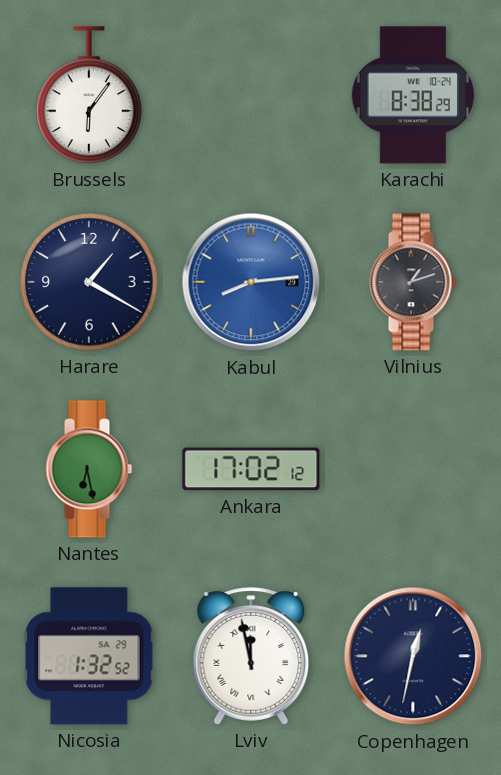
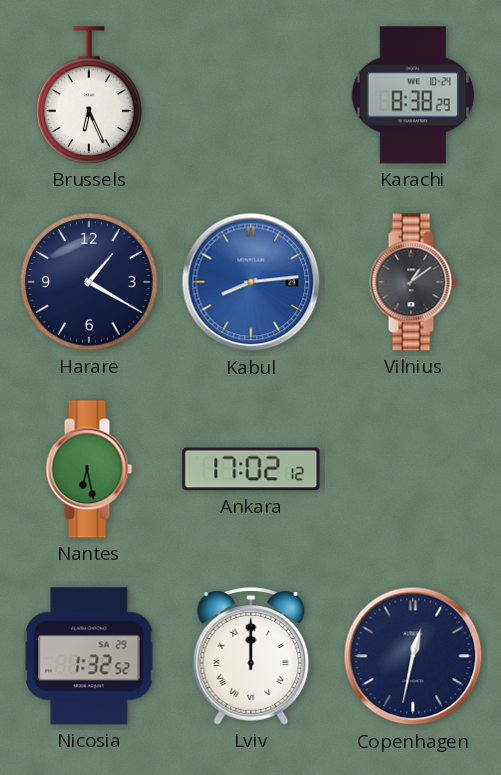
Brussels: 6:06 -> 6:26
Vilnius: 1:12 -> 1:09
Lviv: 11:58 -> 12:00
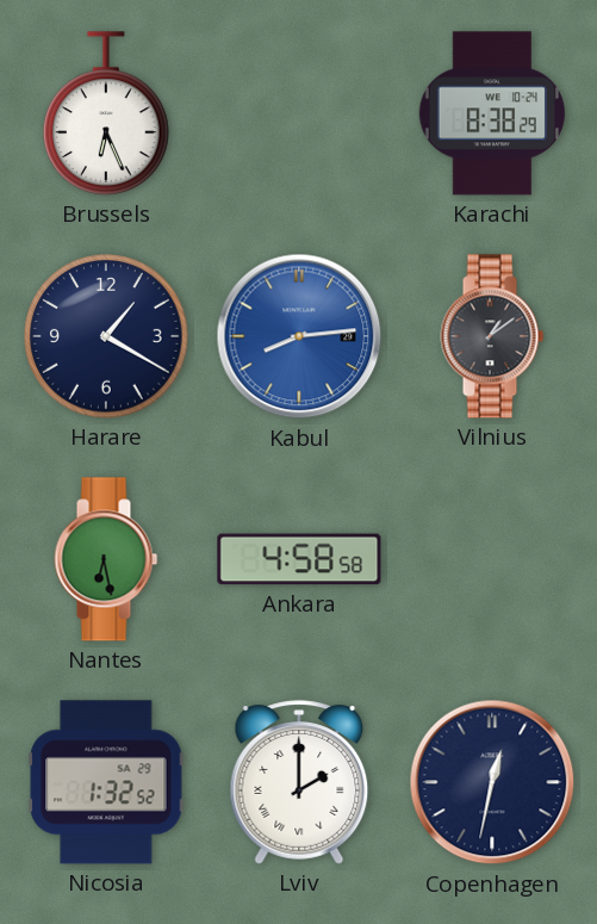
Ankara: 17:02 -> 4:58
Lviv: 12:00 -> 2:00
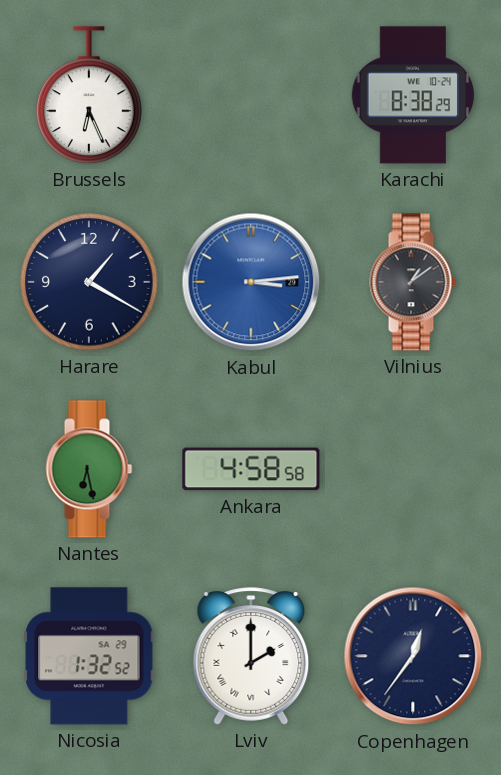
Kabul: 8:14 -> 3:14
Copenhagen: 12:32 -> 12:36
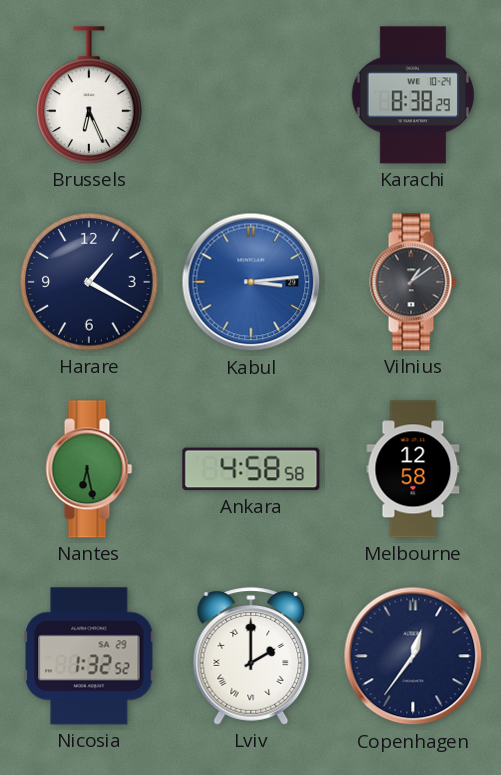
Melbourne: none -> 12:58
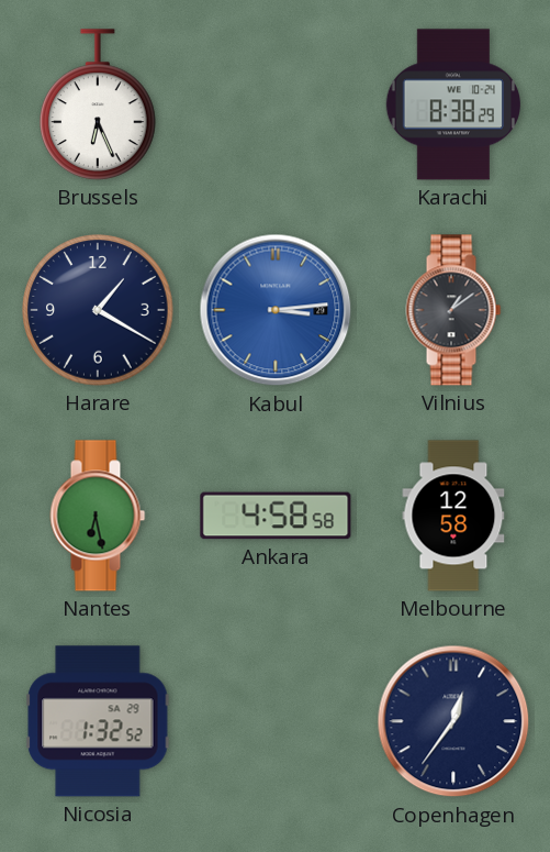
Lviv: 2:00 -> none
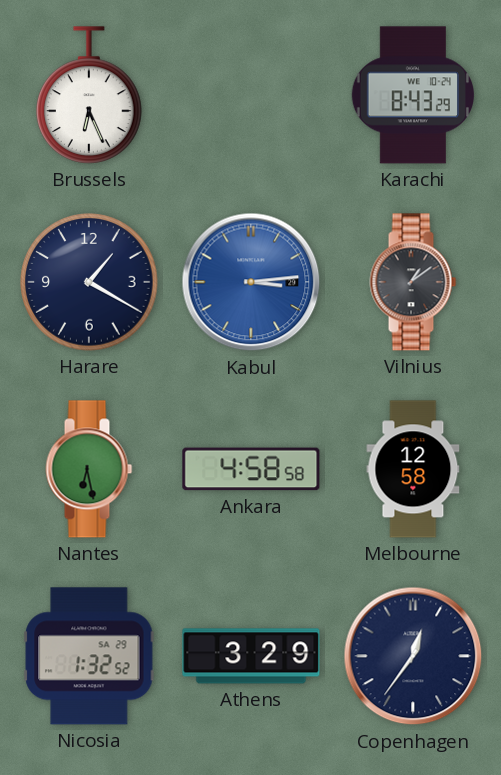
Karachi: 8:38 -> 8:43
Athens: none -> 3:29
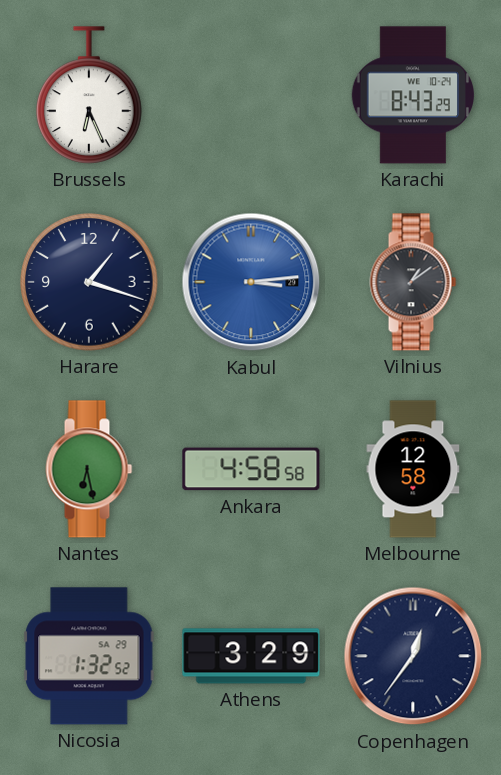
Harare: 1:20 -> 1:18
